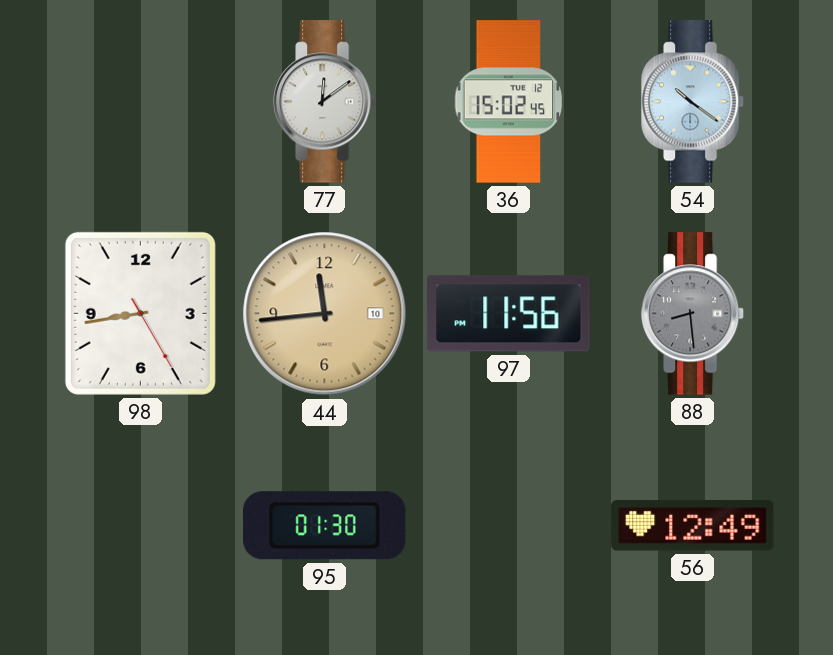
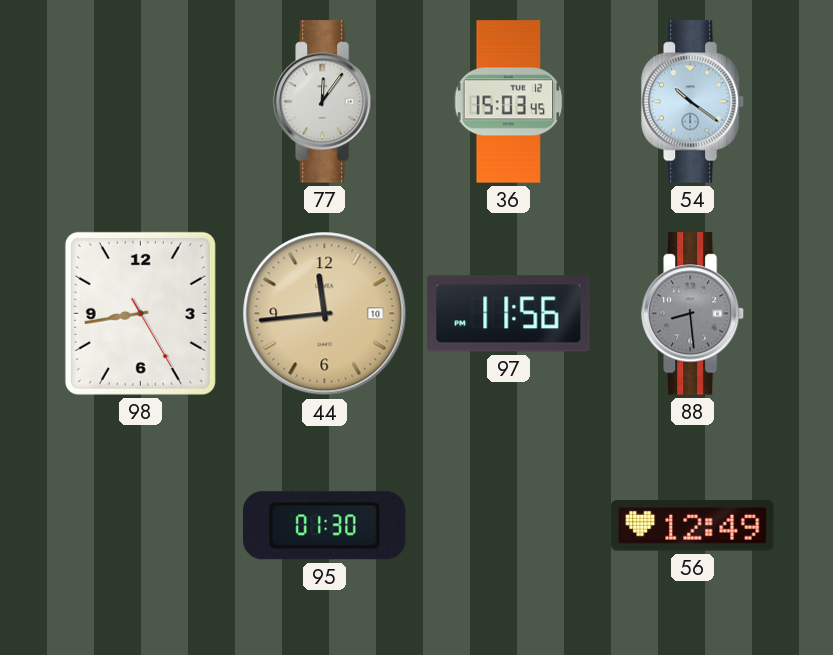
77: 12:09 -> 12:06
36: 15:02 -> 15:03
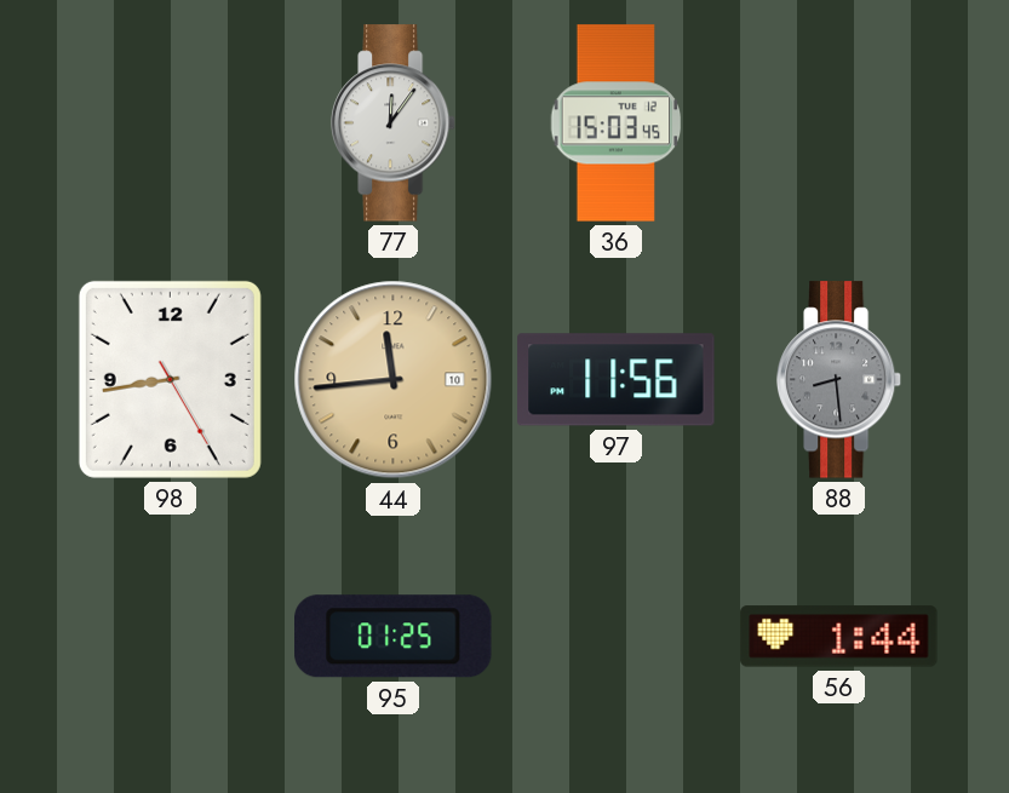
54: 10:21 -> none
95: 01:30 -> 01:25
56: 12:49 -> 1:44
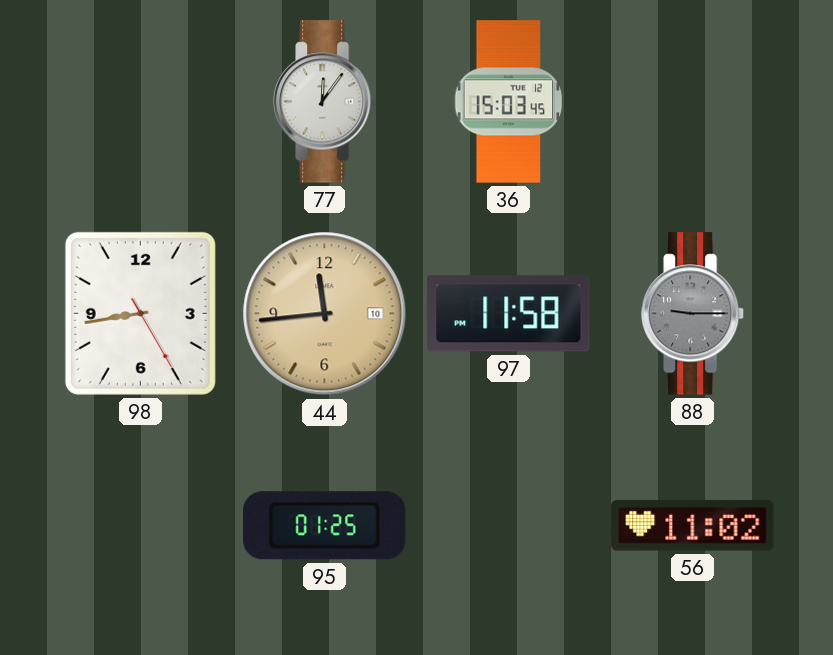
97: 11:56 -> 11:58
88: 8:29 -> 9:15
56: 1:44 -> 11:02
